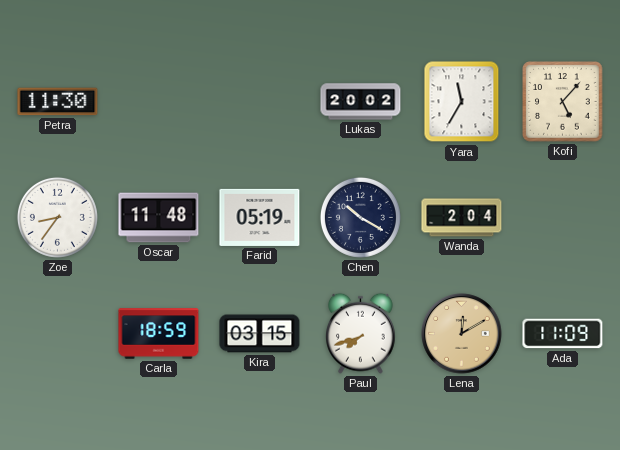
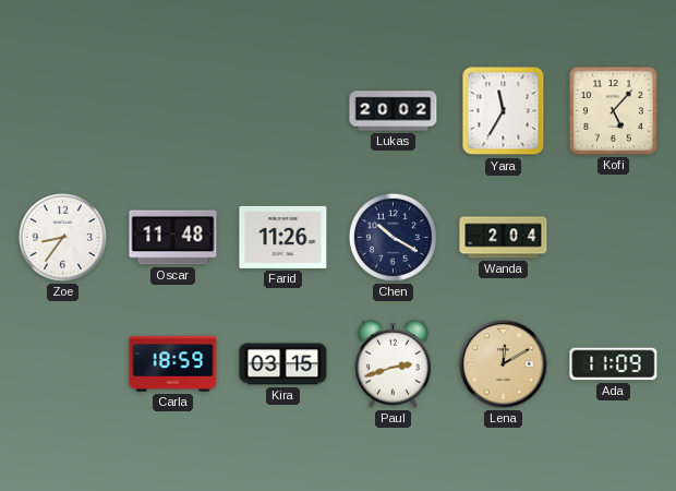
Petra: 11:30 -> none
Farid: 05:19 -> 11:26
Paul: 7:42 -> 2:42
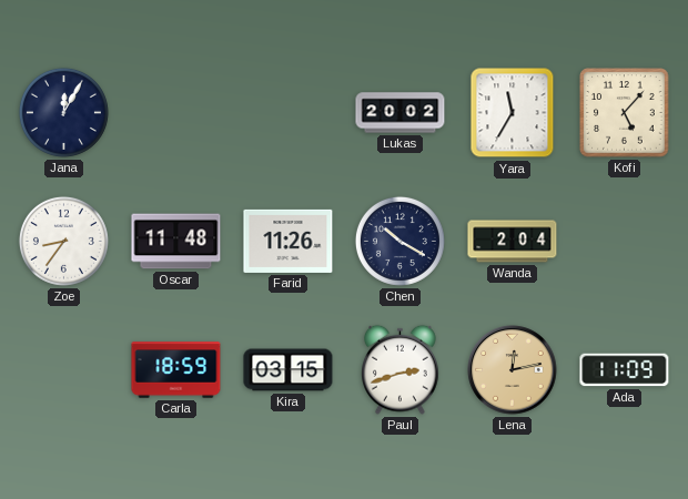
Jana: none -> 12:05
Lena: 12:10 -> 12:13
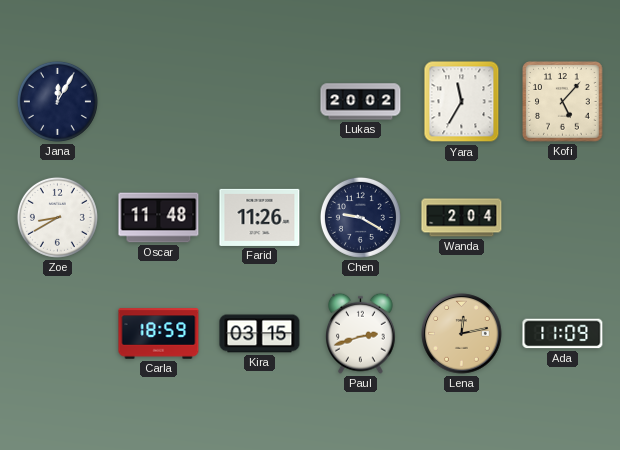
Zoe: 8:36 -> 8:40
Chen: 10:20 -> 9:20
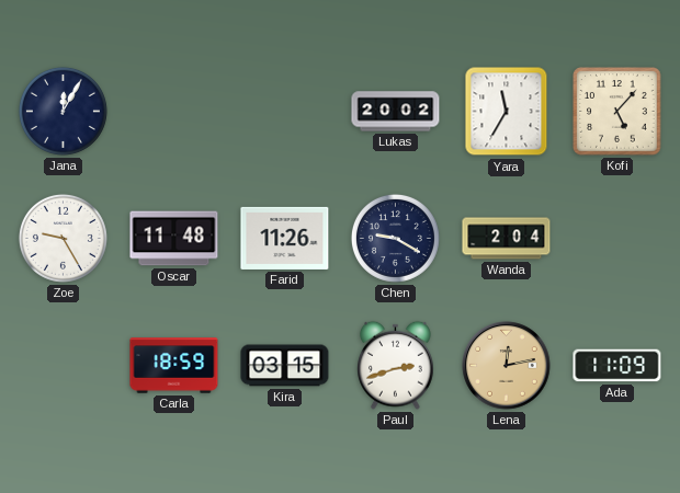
Zoe: 8:40 -> 9:25
